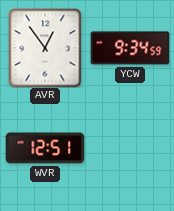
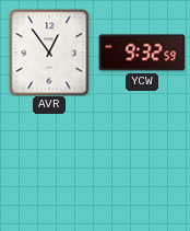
YCW: 9:34 -> 9:32
WVR: 12:51 -> none
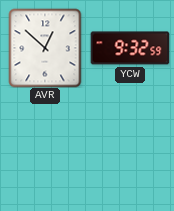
AVR: 12:54 -> 12:52
